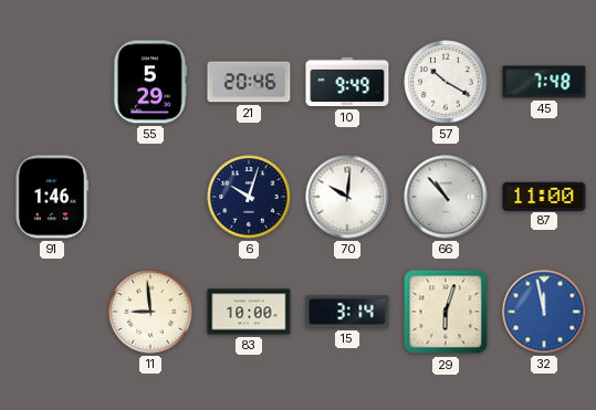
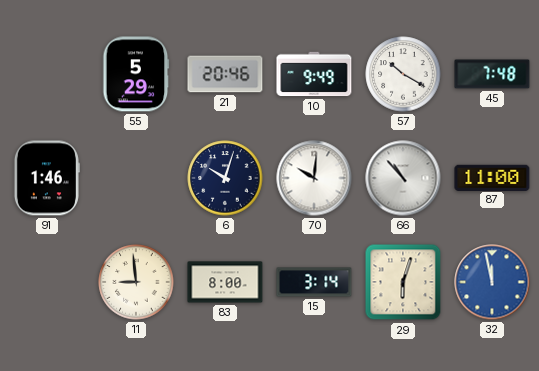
83: 10:00 -> 8:00
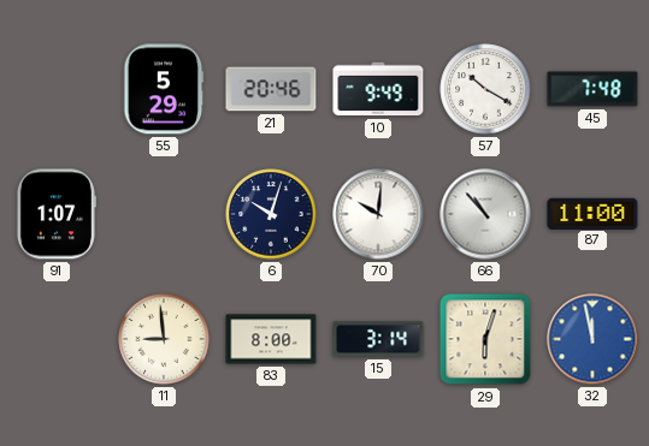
91: 1:46 -> 1:07
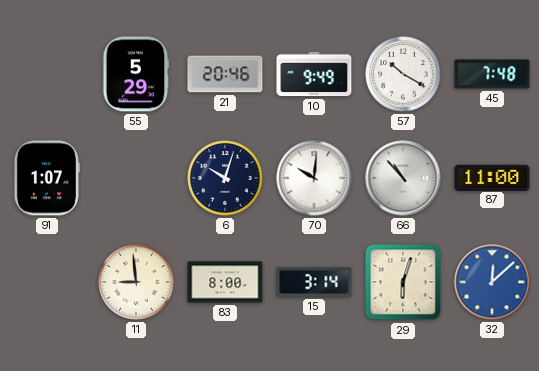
32: 11:58 -> 12:08
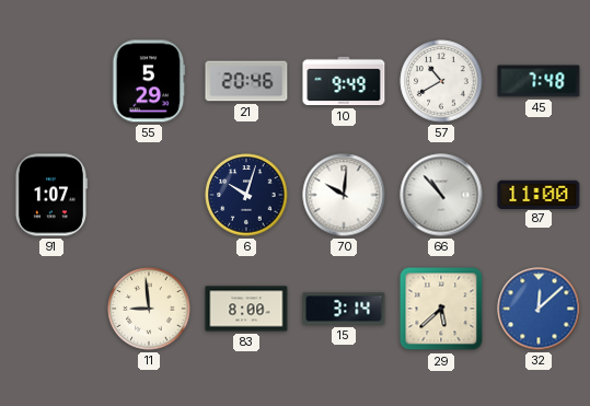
57: 10:20 -> 10:40
29: 6:03 -> 5:38
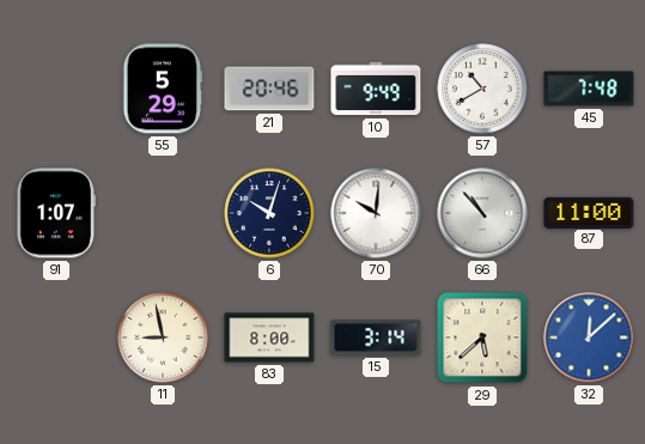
11: 8:59 -> 8:58
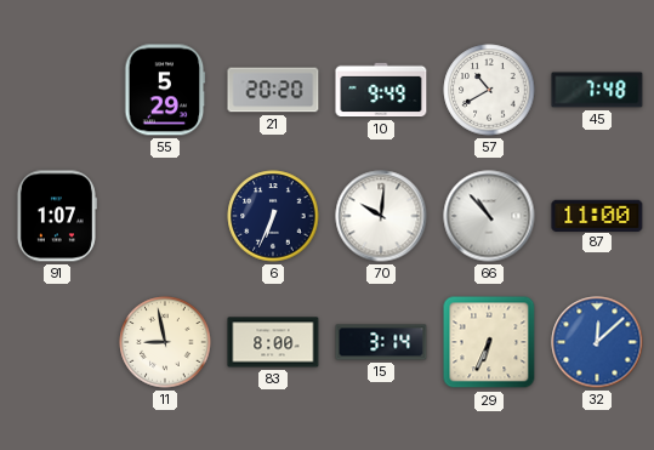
21: 20:46 -> 20:20
6: 10:03 -> 6:34
29: 5:38 -> 6:34
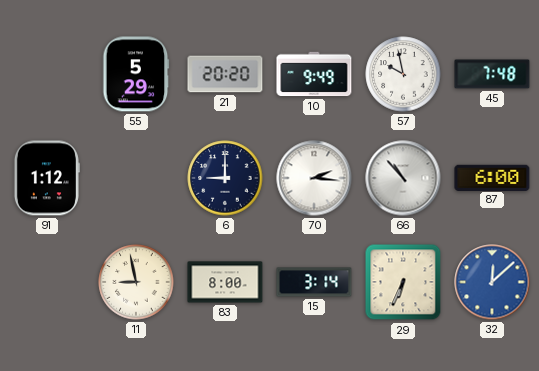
57: 10:40 -> 9:58
91: 1:07 -> 1:12
6: 6:34 -> 9:00
70: 10:01 -> 2:16
87: 11:00 -> 6:00
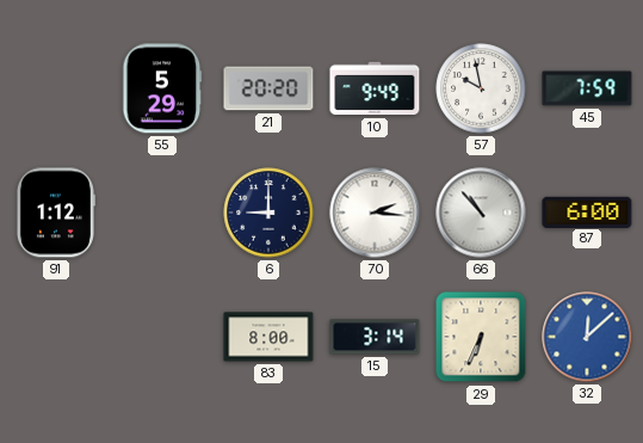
45: 7:48 -> 7:59
11: 8:58 -> none
